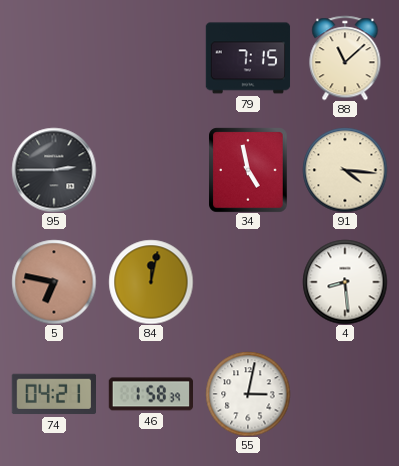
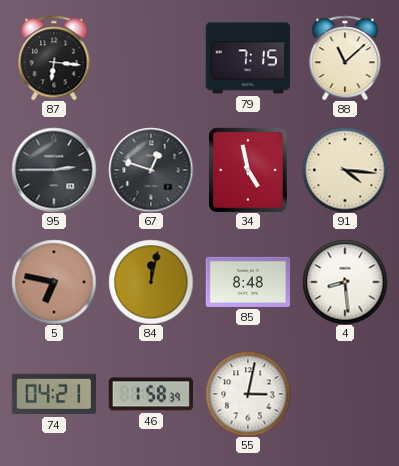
87: none -> 6:16
67: none -> 12:48
85: none -> 8:48
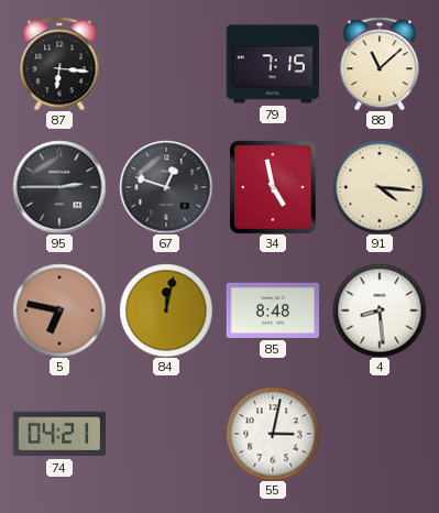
46: 1:58 -> none
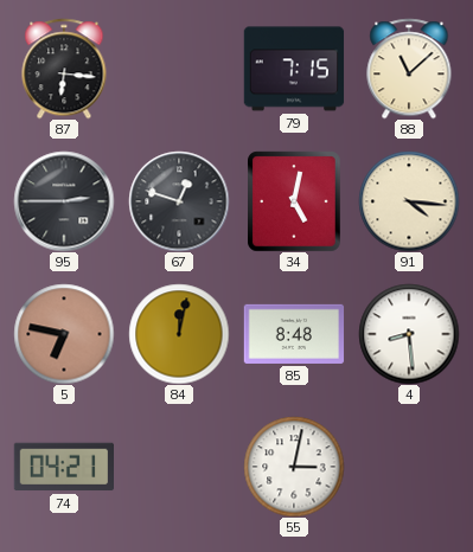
34: 4:58 -> 5:02
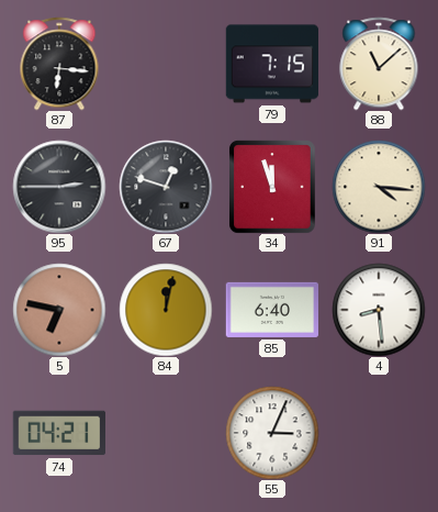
34: 5:02 -> 11:57
85: 8:48 -> 6:40
55: 3:02 -> 3:04
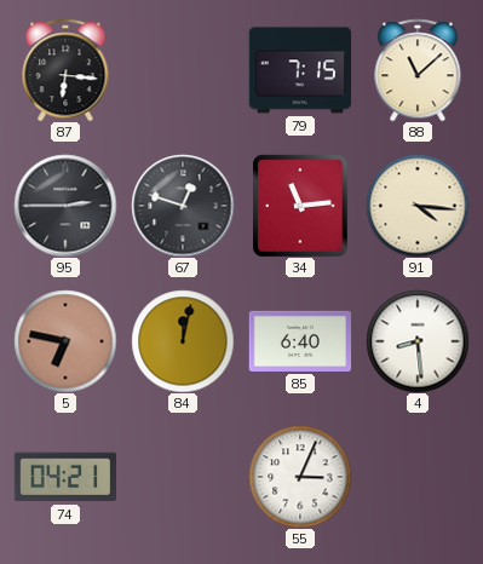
34: 11:57 -> 11:14
